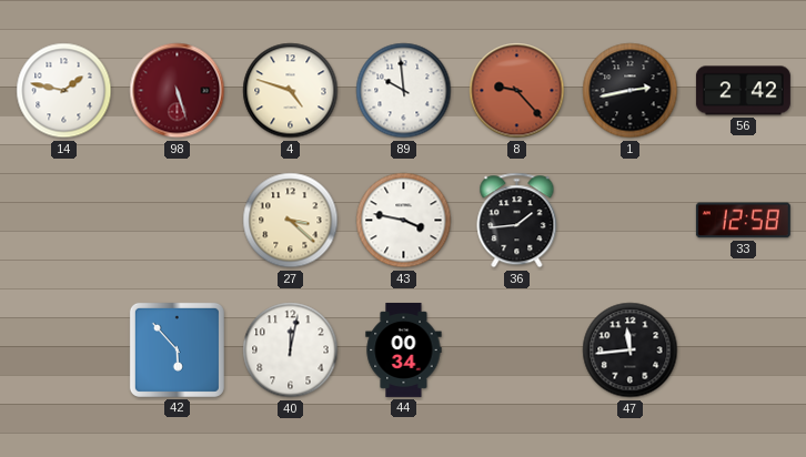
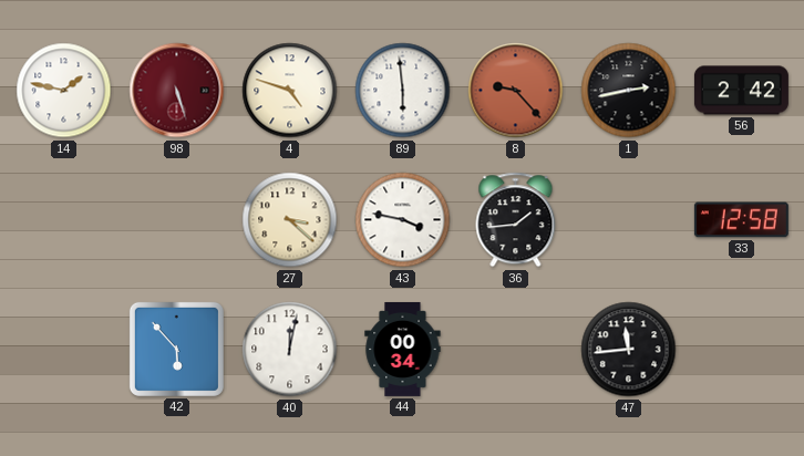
89: 9:59 -> 5:59
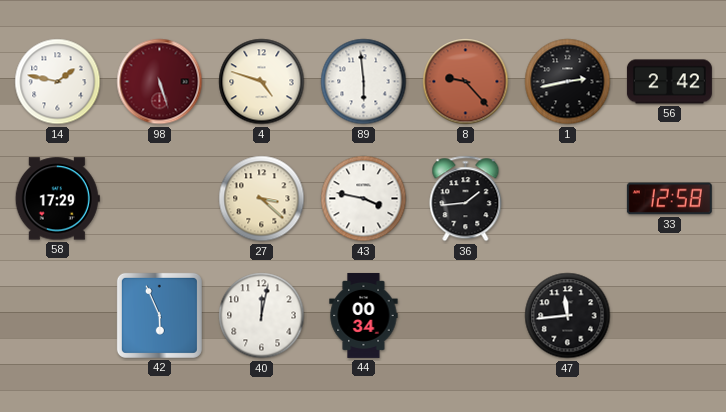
58: none -> 17:29
42: 5:53 -> 5:56
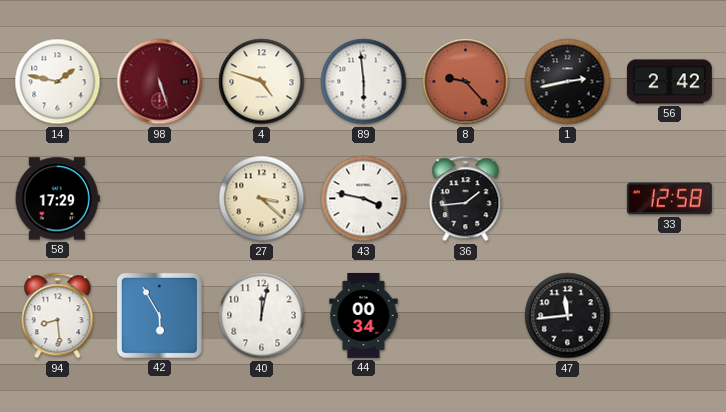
94: none -> 8:29
42: 5:56 -> 5:55
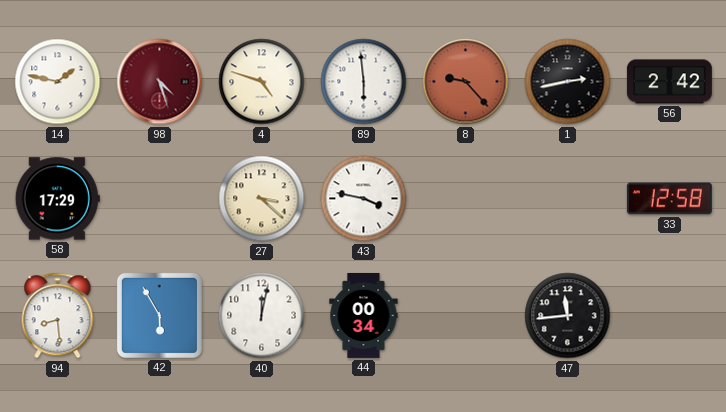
98: 5:27 -> 4:27
36: 1:44 -> none
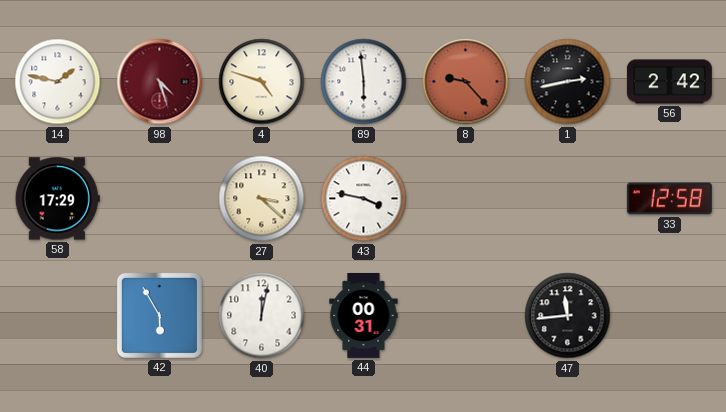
94: 8:29 -> none
44: 00:34 -> 00:31
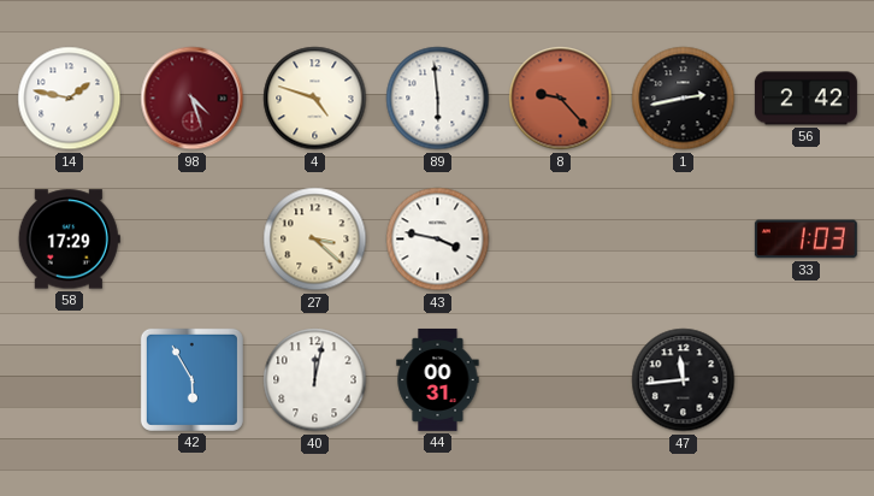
33: 12:58 -> 1:03
